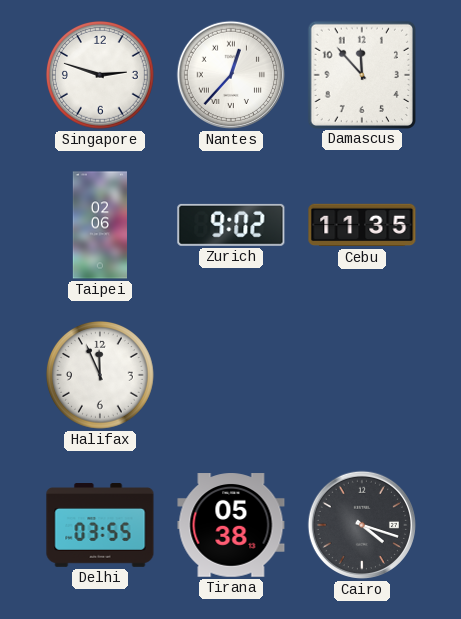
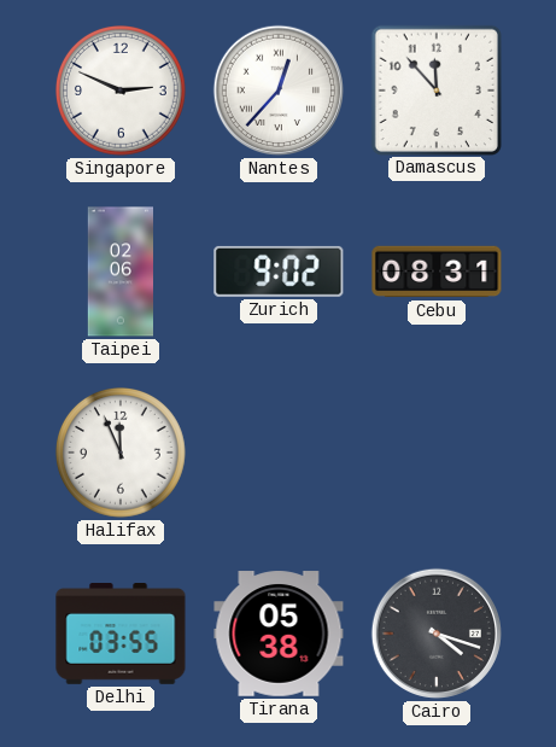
Singapore: 2:48 -> 2:49
Cebu: 11:35 -> 08:31
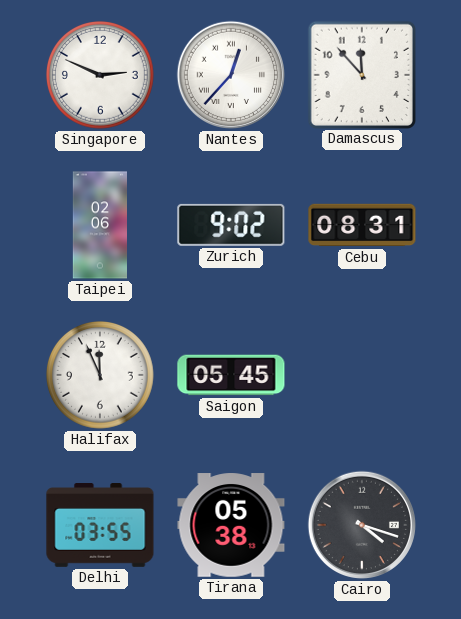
Saigon: none -> 05:45
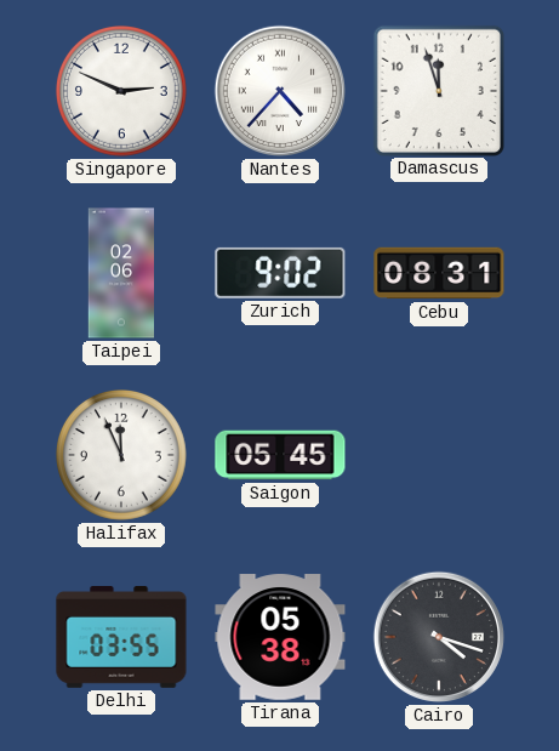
Nantes: 12:37 -> 4:37
Damascus: 11:53 -> 11:57
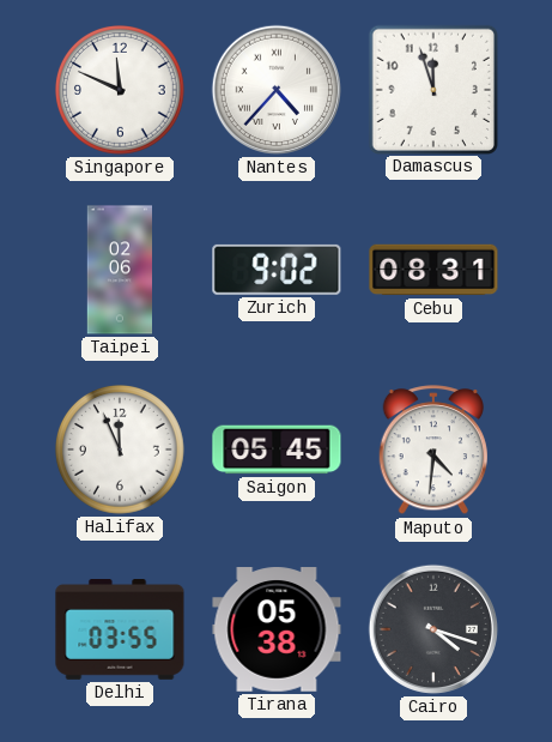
Singapore: 2:49 -> 11:49
Maputo: none -> 4:31
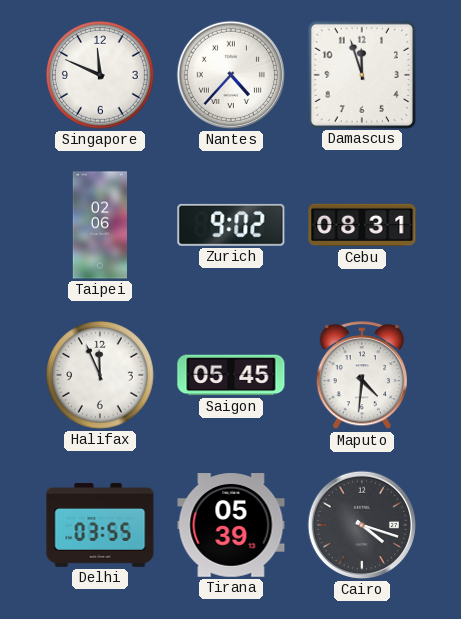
Tirana: 05:38 -> 05:39
